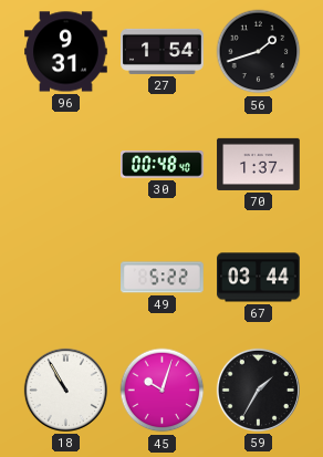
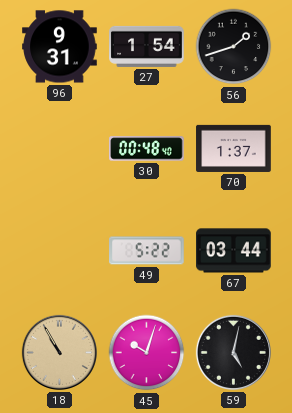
18 dial: white -> champagne
59: 1:35 -> 5:02
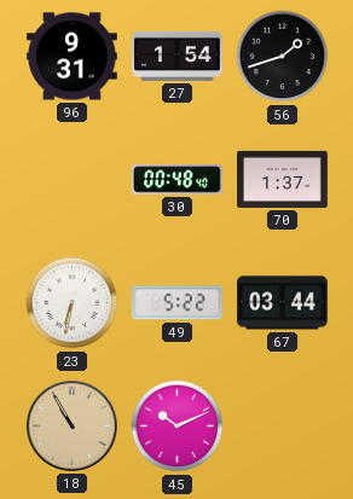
23: none -> 6:32
45: 10:03 -> 10:11
59: 5:02 -> none
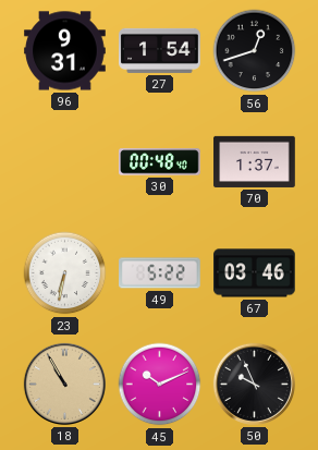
56: 1:42 -> 12:42
67: 03:44 -> 03:46
50: none -> 9:56
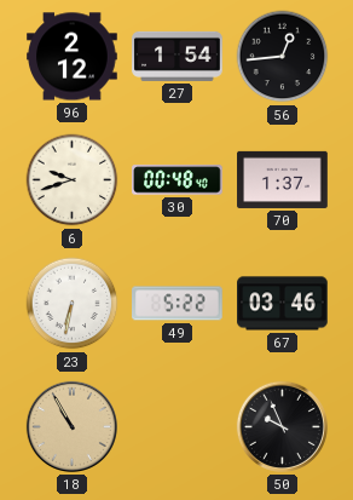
96: 9:31 -> 2:12
56: 12:42 -> 12:44
6: none -> 9:42
45: 10:11 -> none
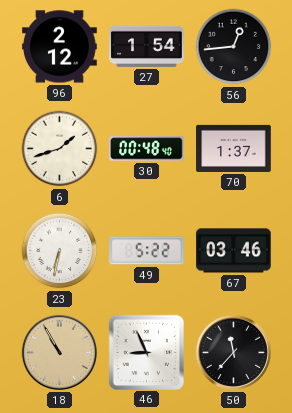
6: 9:42 -> 1:42
46: none -> 8:56
50: 9:56 -> 11:37
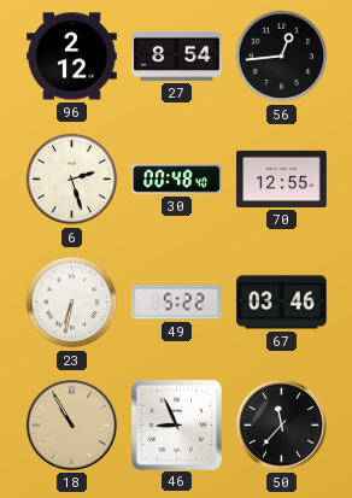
27: 1:54 -> 8:54
6: 1:42 -> 2:27
70: 1:37 -> 12:55
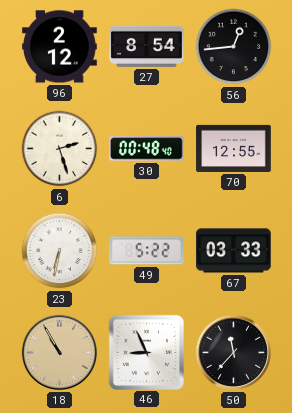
67: 03:46 -> 03:33
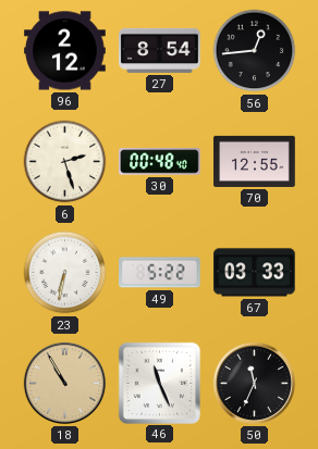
46: 8:56 -> 11:26
50: 11:37 -> 11:34
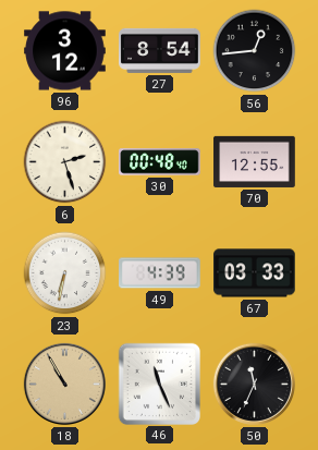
96: 2:12 -> 3:12
49: 5:22 -> 4:39
